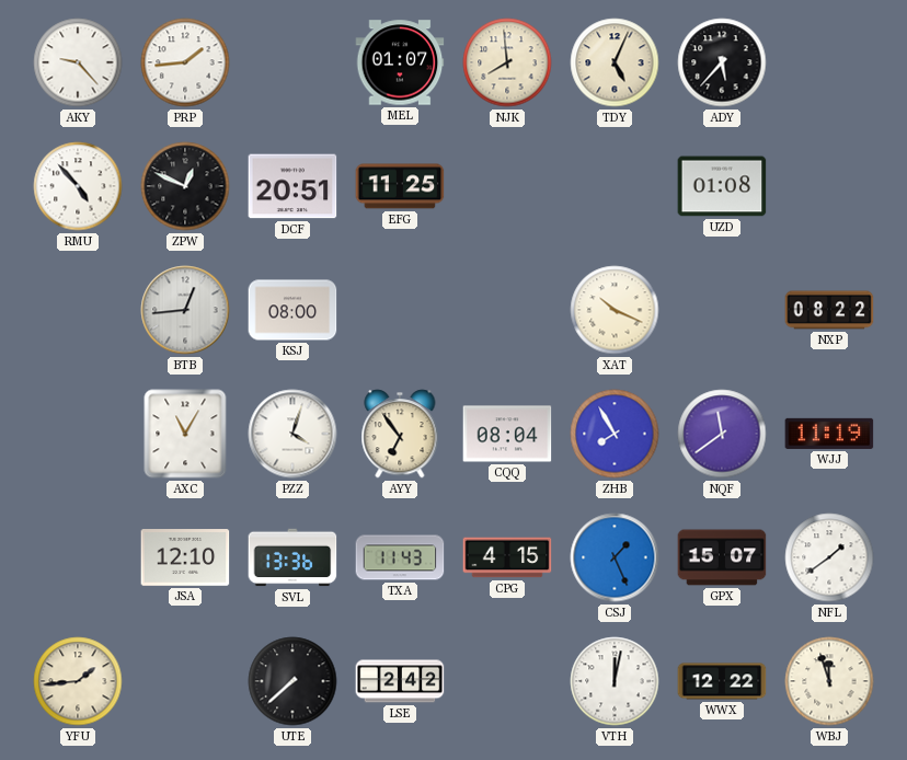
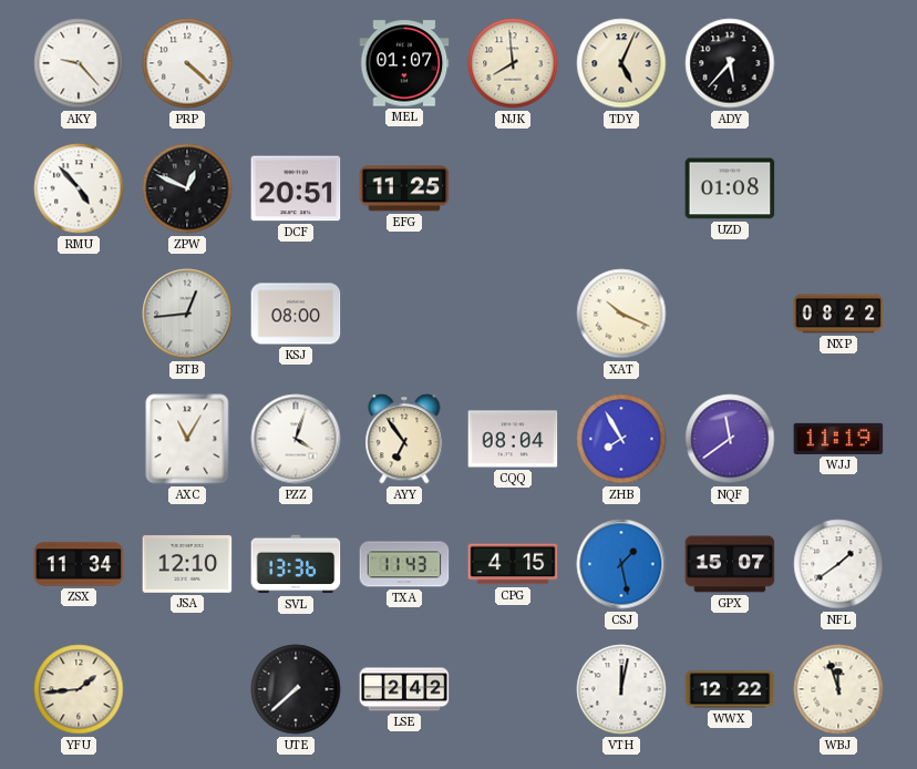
PRP: 1:44 -> 4:22
ZSX: none -> 11:34
CSJ: 1:26 -> 1:28
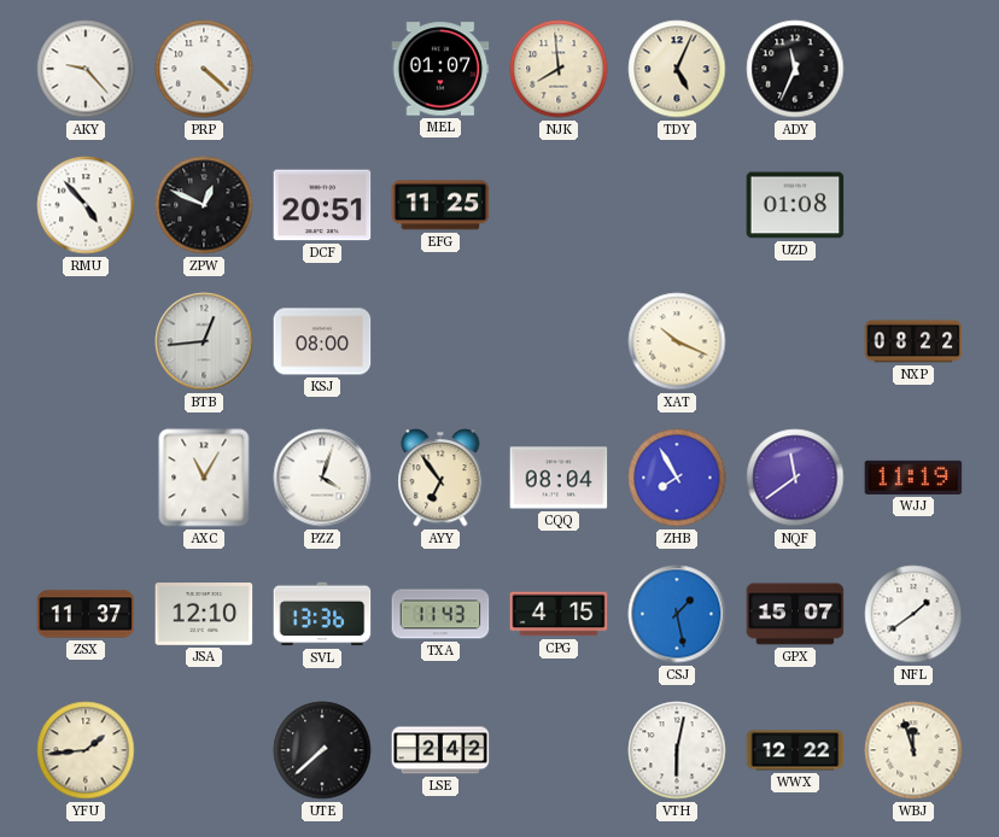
ADY: 5:37 -> 11:34
ZSX: 11:34 -> 11:37
VTH: 12:02 -> 6:02
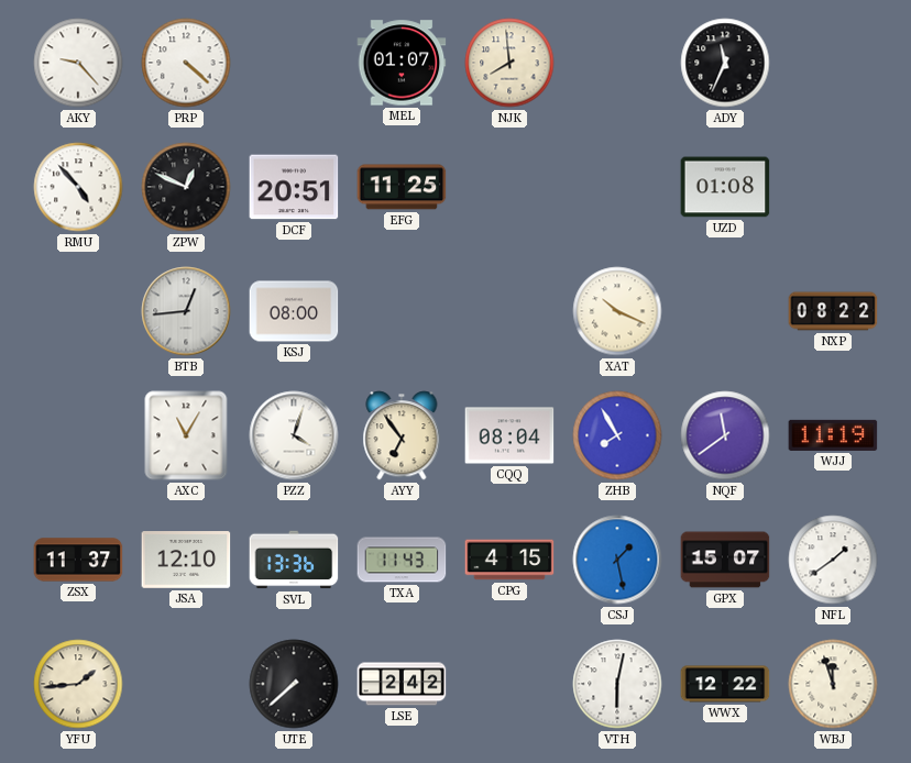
TDY: 5:04 -> none
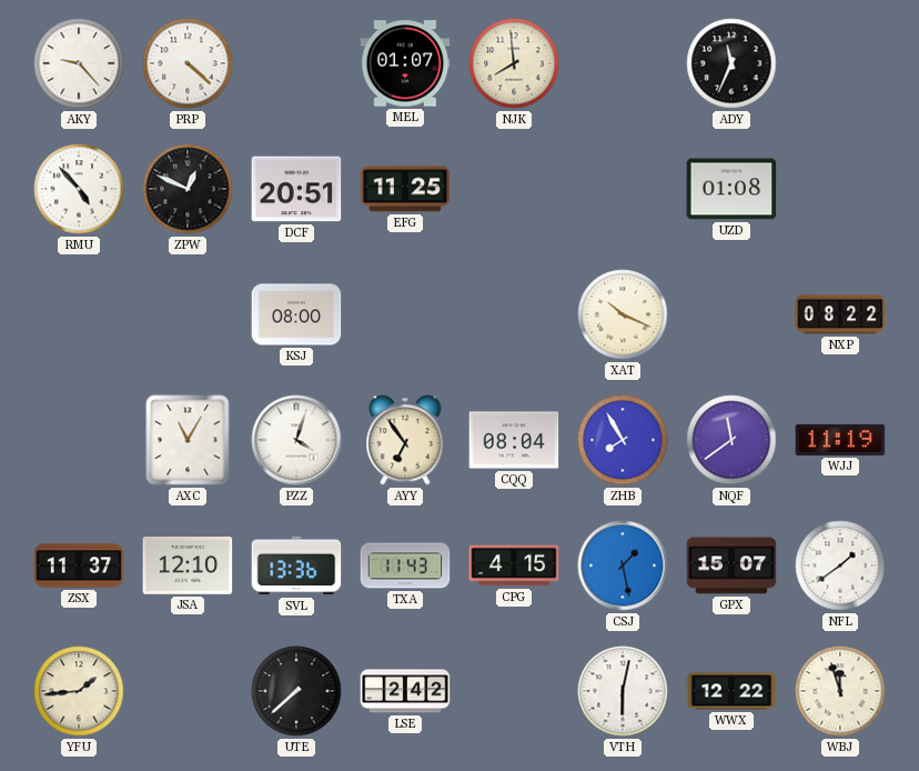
BTB: 12:44 -> none
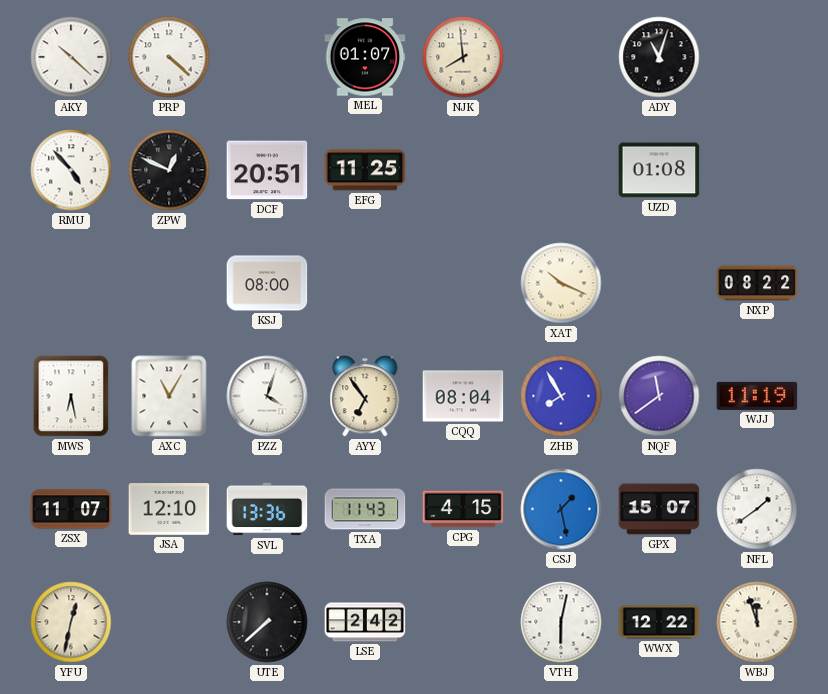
AKY: 9:23 -> 10:22
ADY: 11:34 -> 11:03
MWS: none -> 6:28
ZSX: 11:37 -> 11:07
YFU: 1:44 -> 12:32
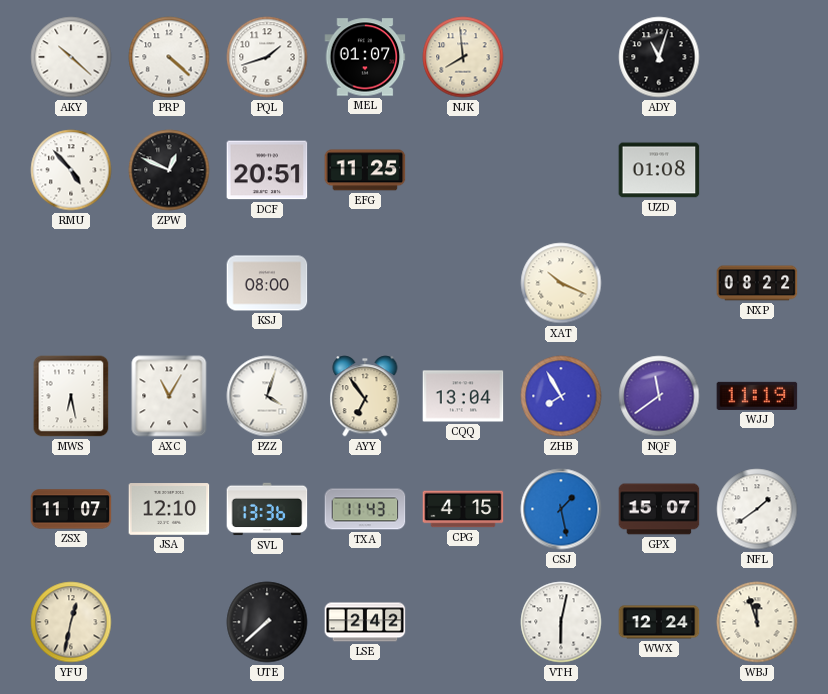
PQL: none -> 1:42
CQQ: 08:04 -> 13:04
WWX: 12:22 -> 12:24
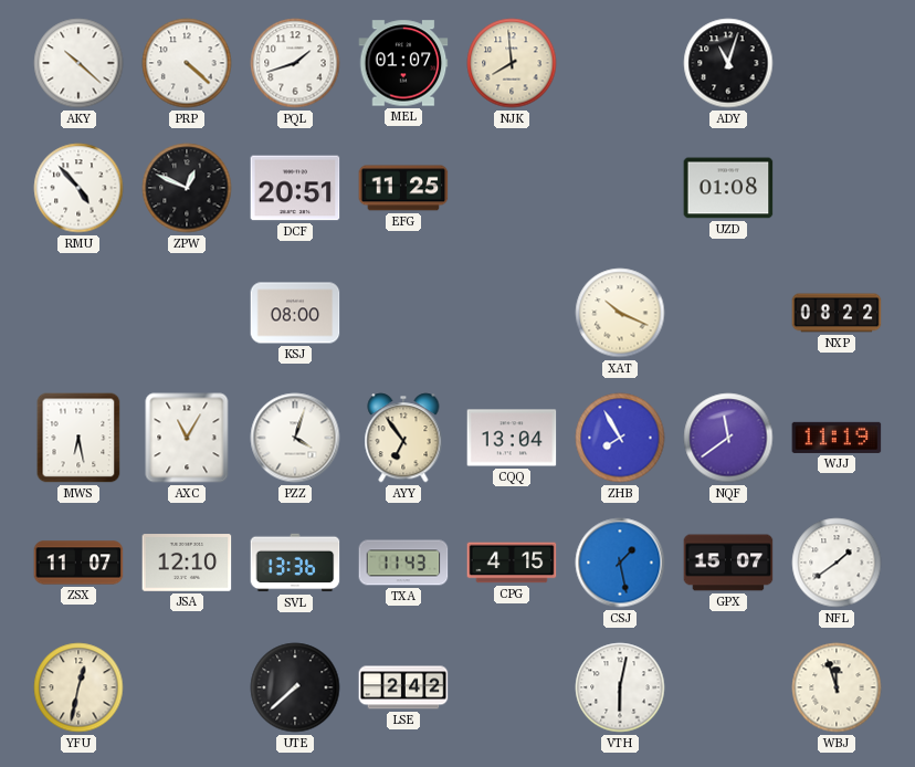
WWX: 12:24 -> none
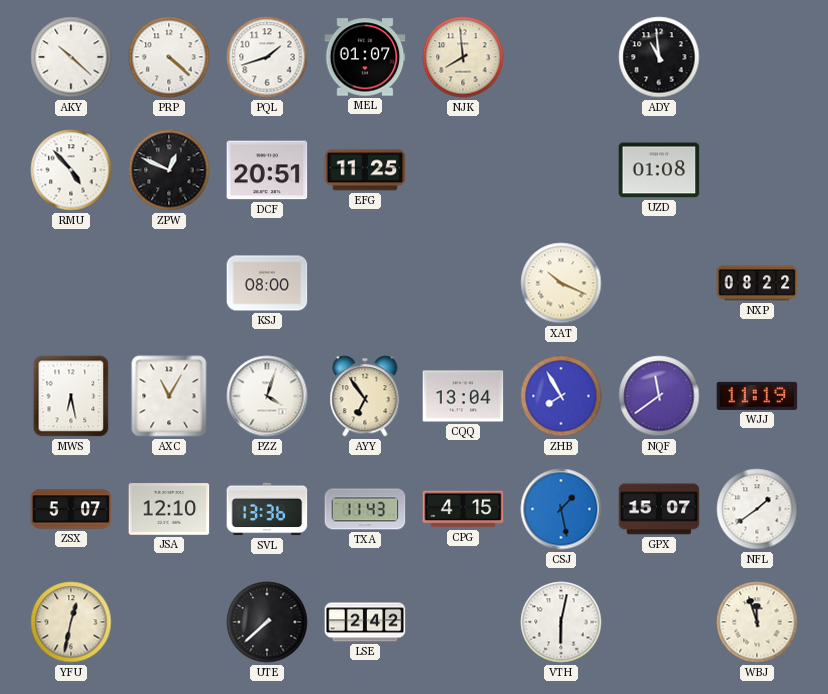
ADY: 11:03 -> 10:59
ZSX: 11:07 -> 5:07
